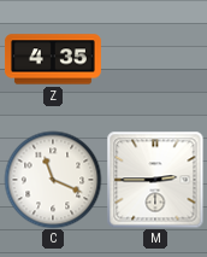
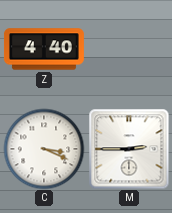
Z: 4:35 -> 4:40
C: 11:19 -> 3:19
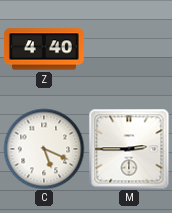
C: 3:19 -> 5:19
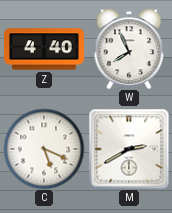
W: none -> 7:56
M: 2:45 -> 2:40
